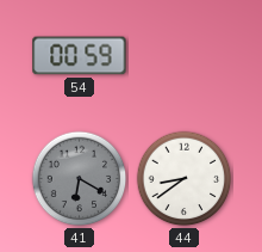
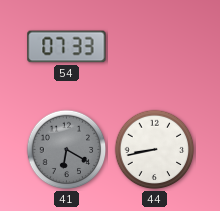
54: 00:59 -> 07:33
44: 8:39 -> 8:43
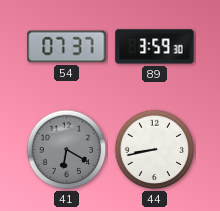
54: 07:33 -> 07:37
89: none -> 3:59
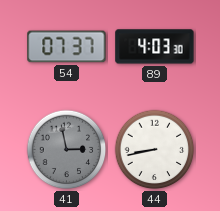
89: 3:59 -> 4:03
41: 6:20 -> 2:58
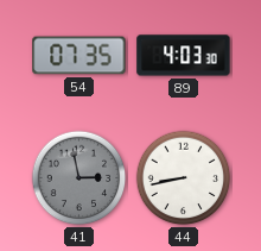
54: 07:37 -> 07:35
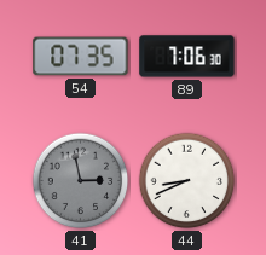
89: 4:03 -> 7:06
44: 8:43 -> 8:41
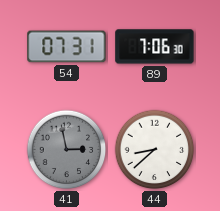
54: 07:35 -> 07:31
44: 8:41 -> 8:38
